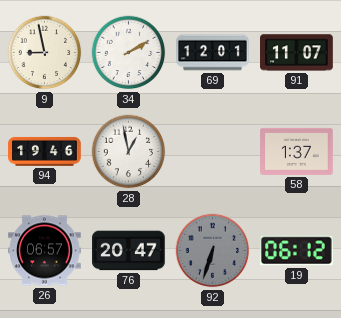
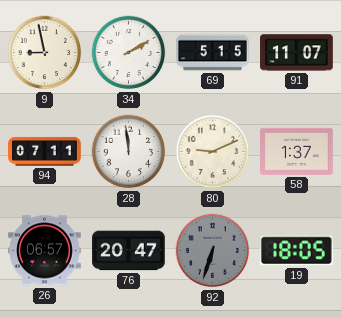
69: 12:01 -> 5:15
94: 19:46 -> 07:11
28: 12:58 -> 11:59
80: none -> 9:11
19: 06:12 -> 18:05
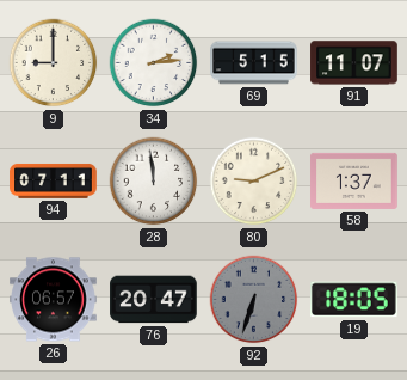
9: 8:58 -> 9:00
34: 2:10 -> 2:14
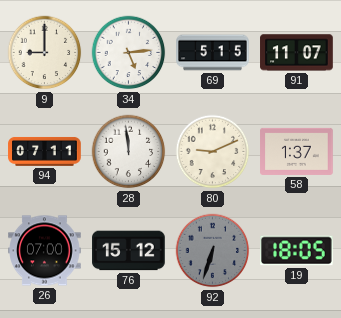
34: 2:14 -> 5:14
26: 06:57 -> 07:00
76: 20:47 -> 15:12
